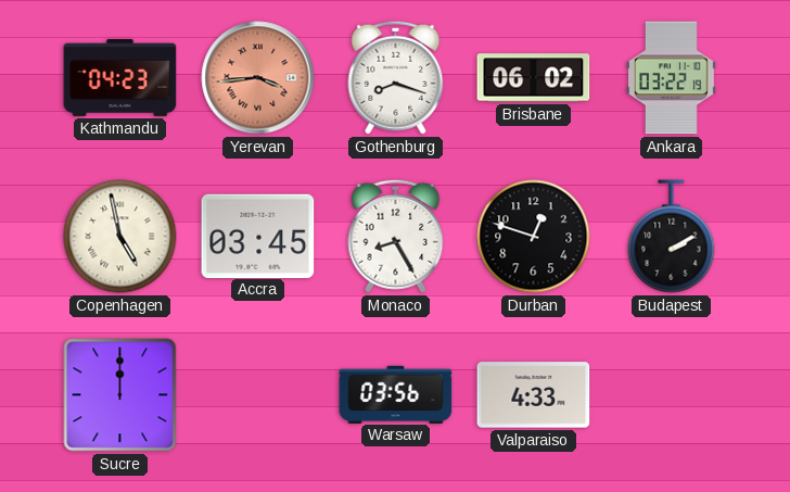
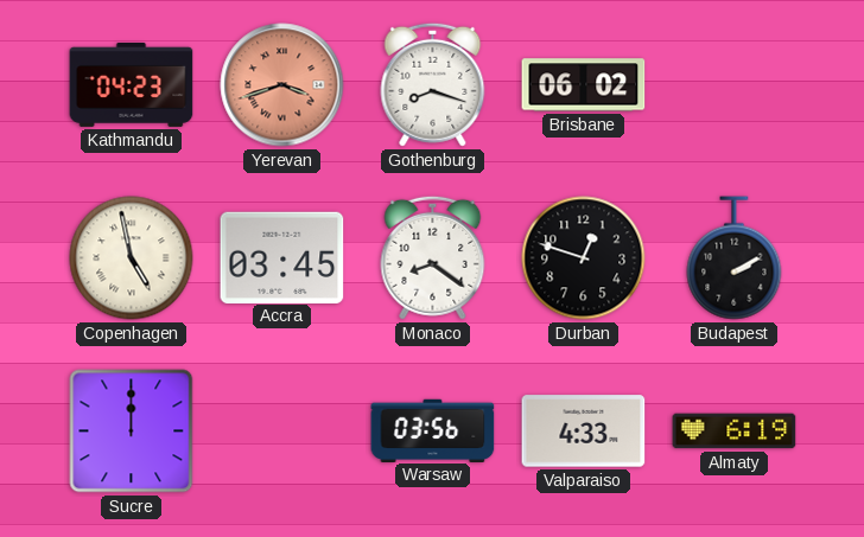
Yerevan: 3:44 -> 3:42
Ankara: 03:22 -> none
Monaco: 8:25 -> 8:21
Almaty: none -> 6:19
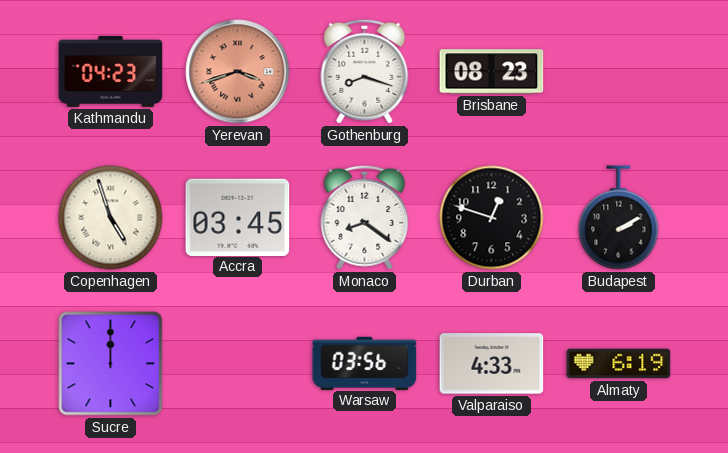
Brisbane: 06:02 -> 08:23
Copenhagen: 4:58 -> 4:57
